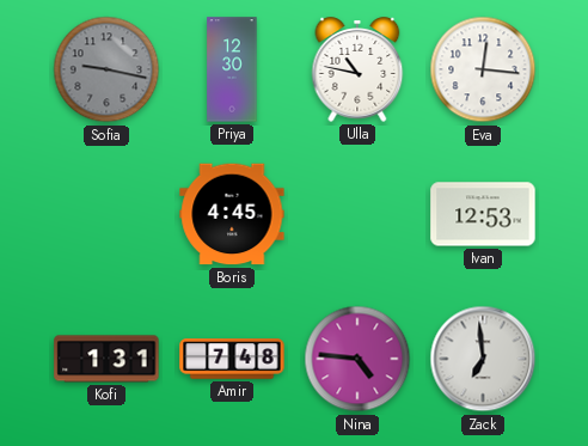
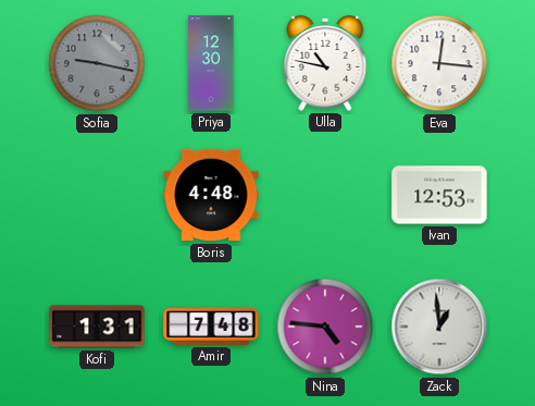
Boris: 4:45 -> 4:48
Zack: 6:59 -> 12:59
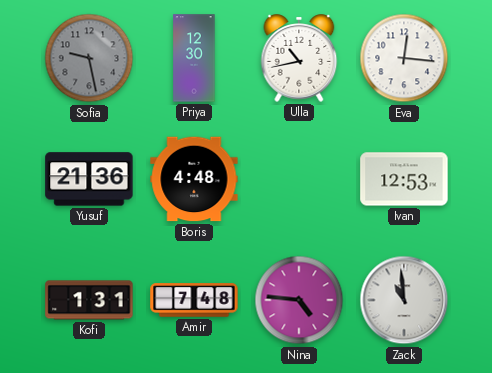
Sofia: 9:17 -> 9:28
Ulla: 10:47 -> 10:43
Yusuf: none -> 21:36
Zack: 12:59 -> 10:59
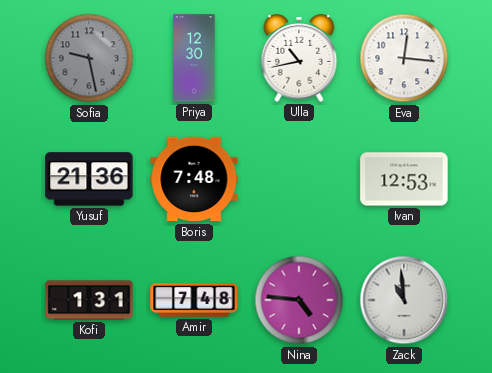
Boris: 4:48 -> 7:48
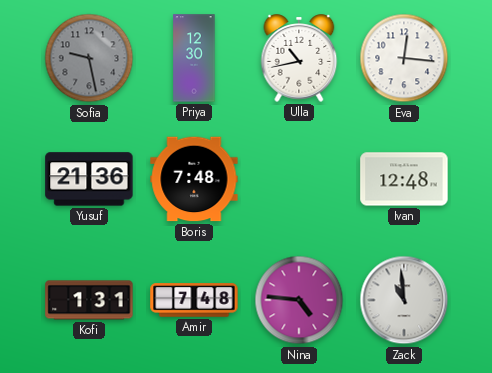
Ivan: 12:53 -> 12:48
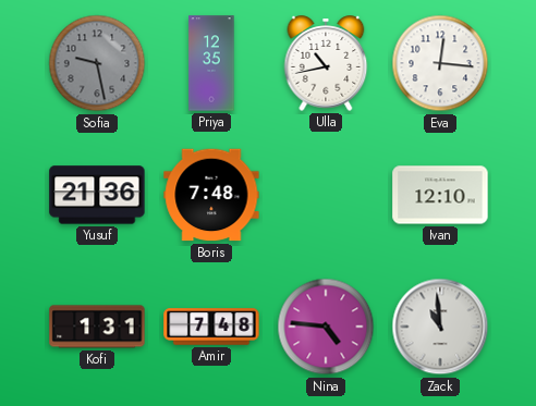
Priya: 12:30 -> 12:35
Ivan: 12:48 -> 12:10
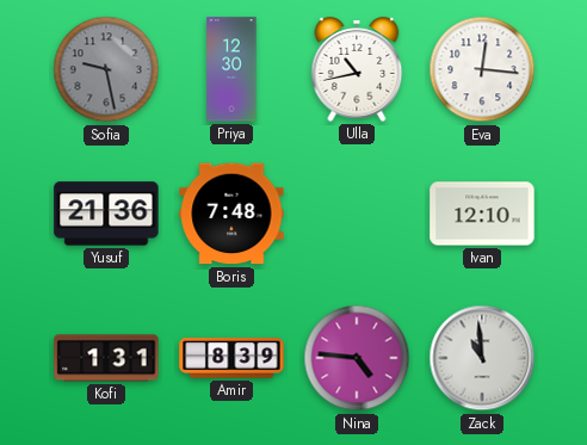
Priya: 12:35 -> 12:30
Amir: 7:48 -> 8:39
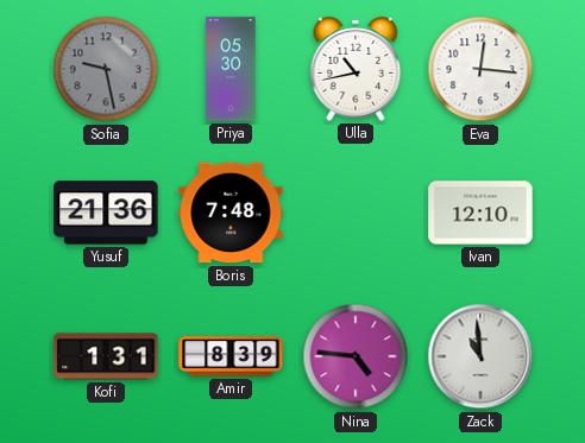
Priya: 12:30 -> 05:30
